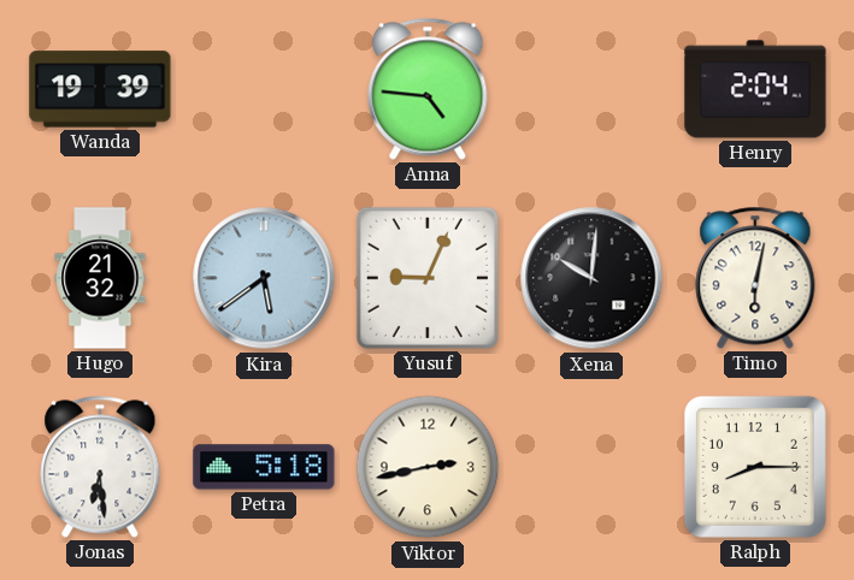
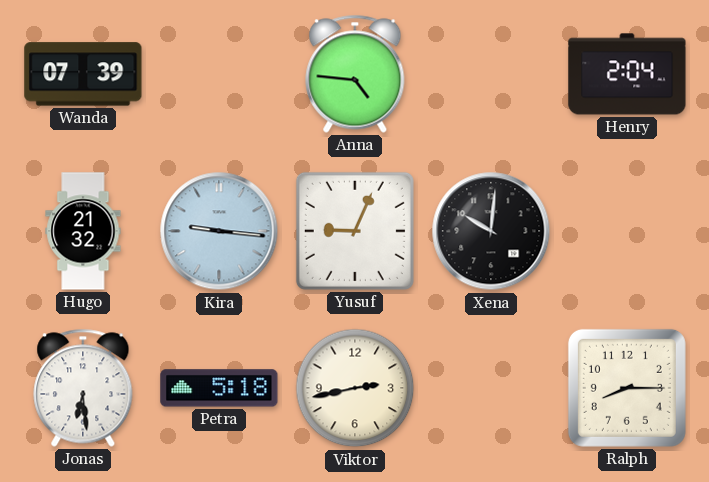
Wanda: 19:39 -> 07:39
Kira: 5:39 -> 9:16
Timo: 6:02 -> none
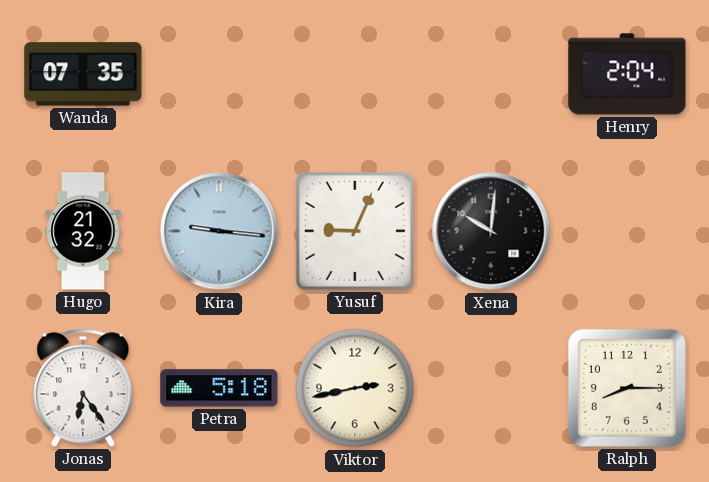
Wanda: 07:39 -> 07:35
Anna: 4:46 -> none
Jonas: 6:29 -> 6:24
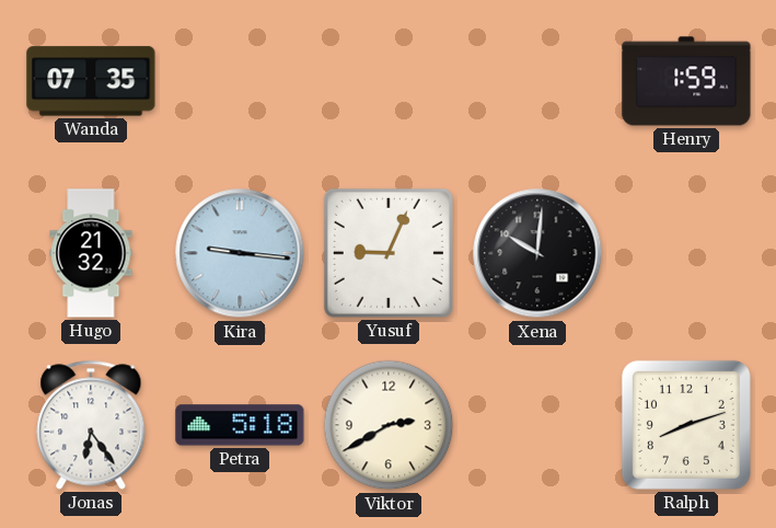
Henry: 2:04 -> 1:59
Viktor: 2:43 -> 2:40
Ralph: 8:15 -> 8:12
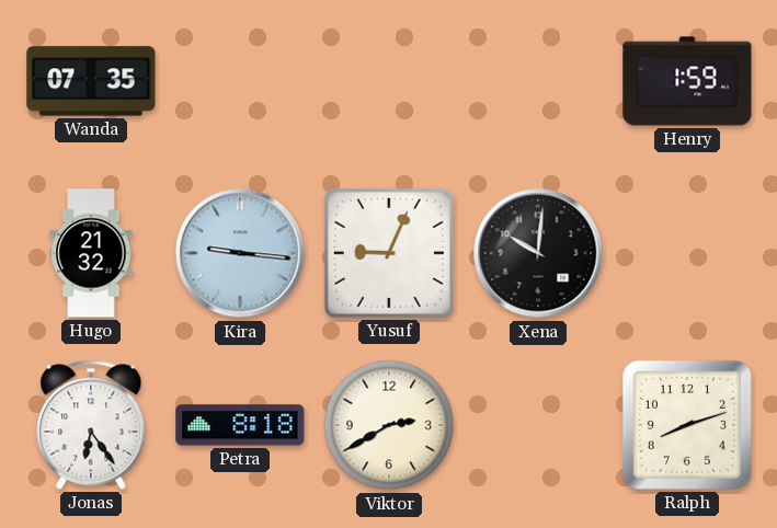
Petra: 5:18 -> 8:18
